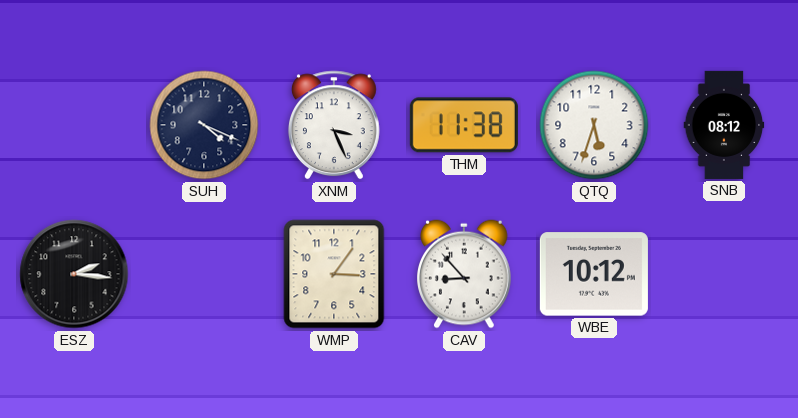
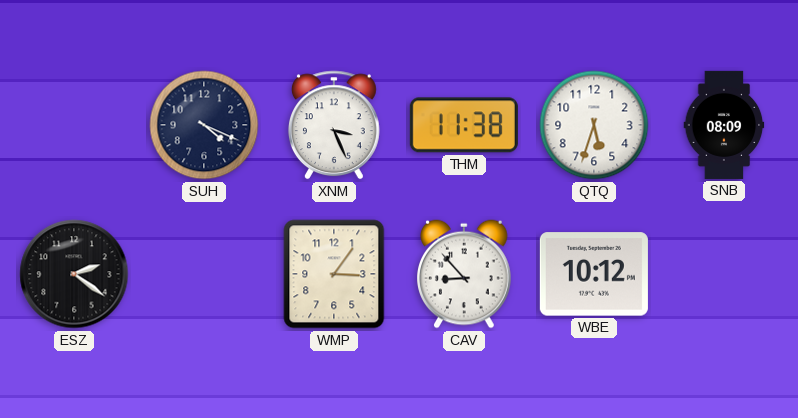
SNB: 08:12 -> 08:09
ESZ: 2:16 -> 2:21
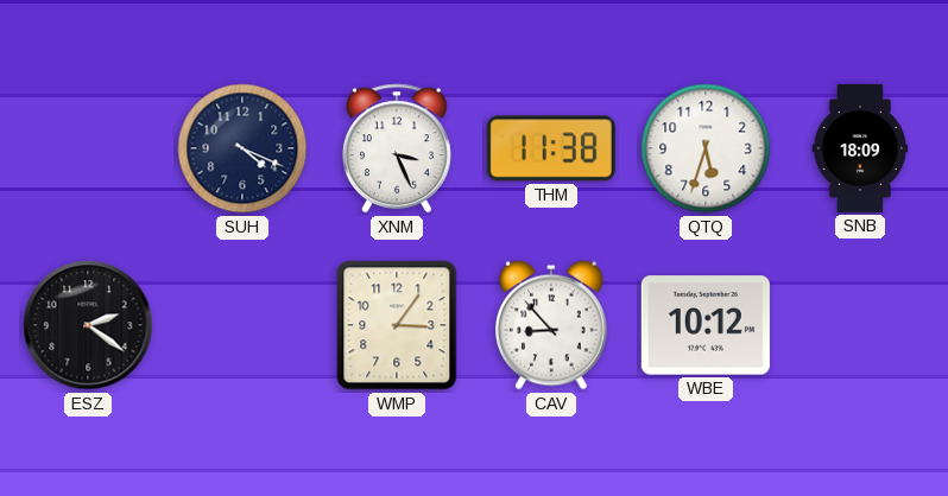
SNB: 08:09 -> 18:09
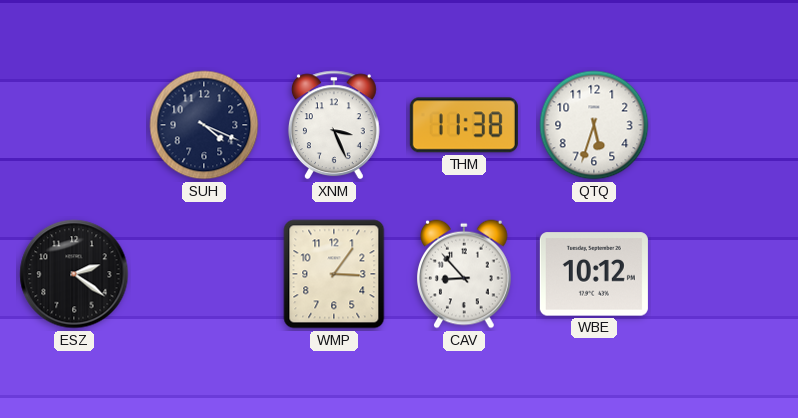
SNB: 18:09 -> none
